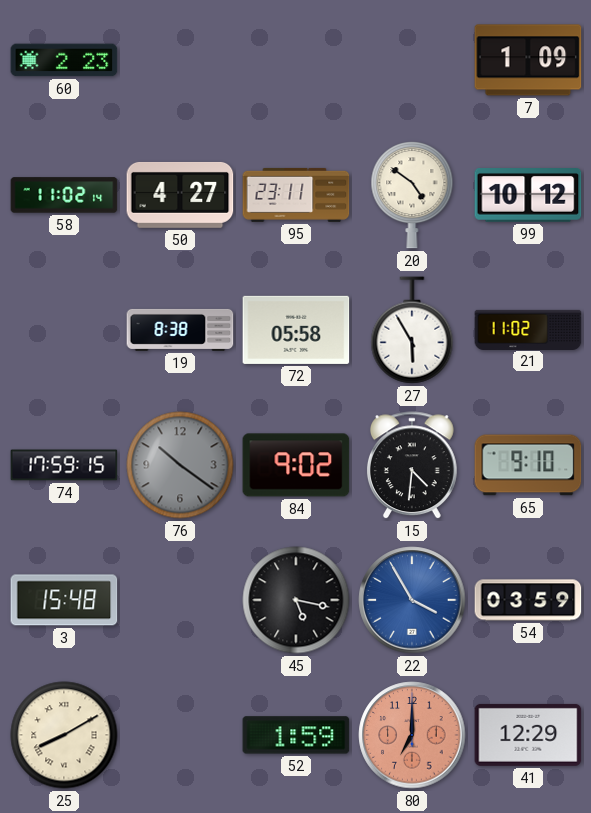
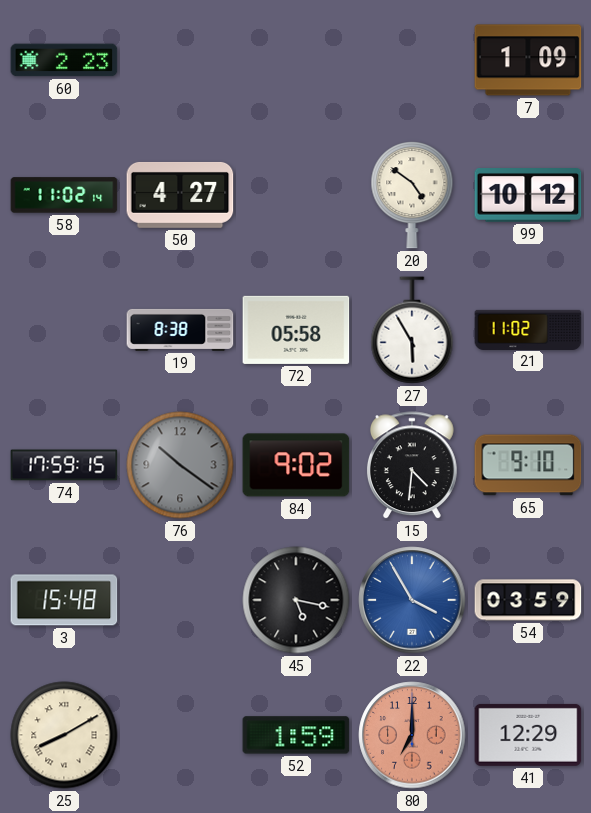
95: 23:11 -> none
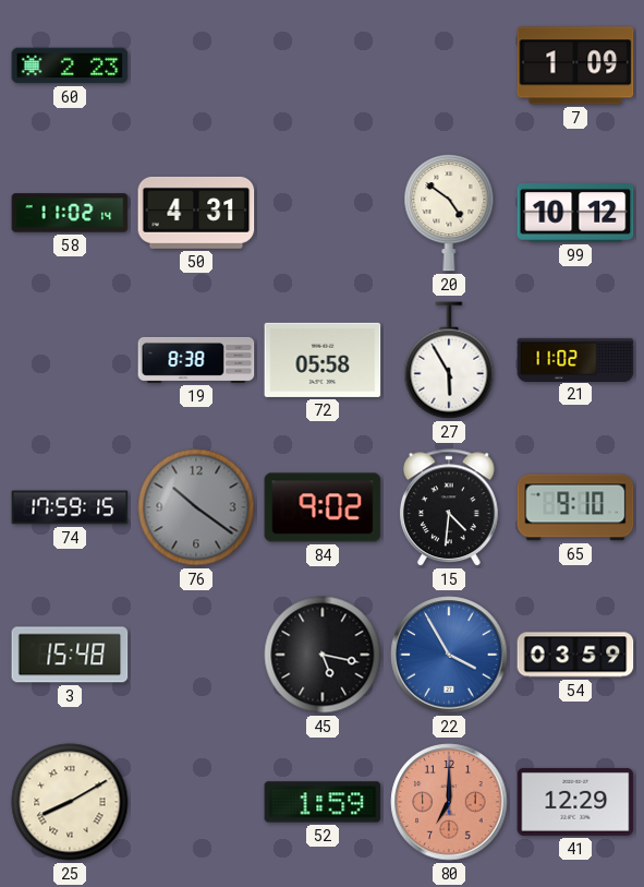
50: 4:27 -> 4:31
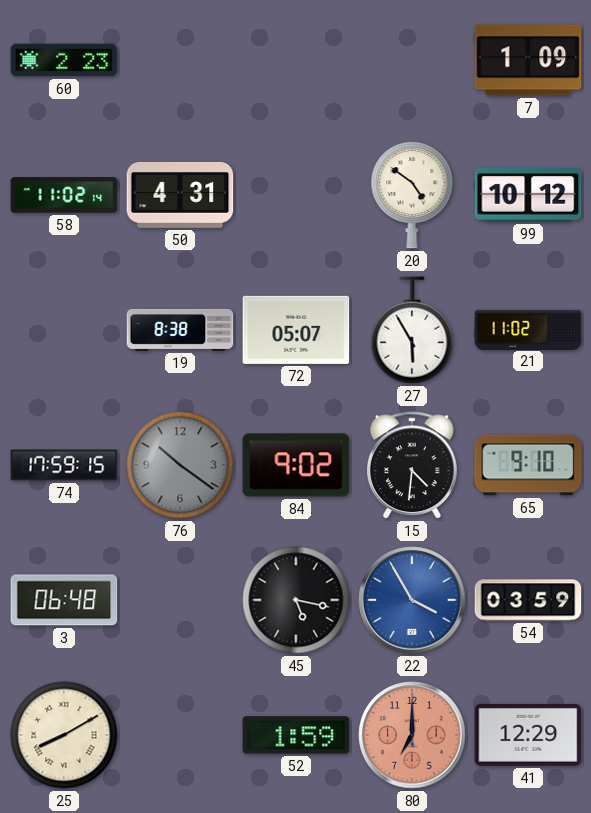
72: 05:58 -> 05:07
3: 15:48 -> 06:48
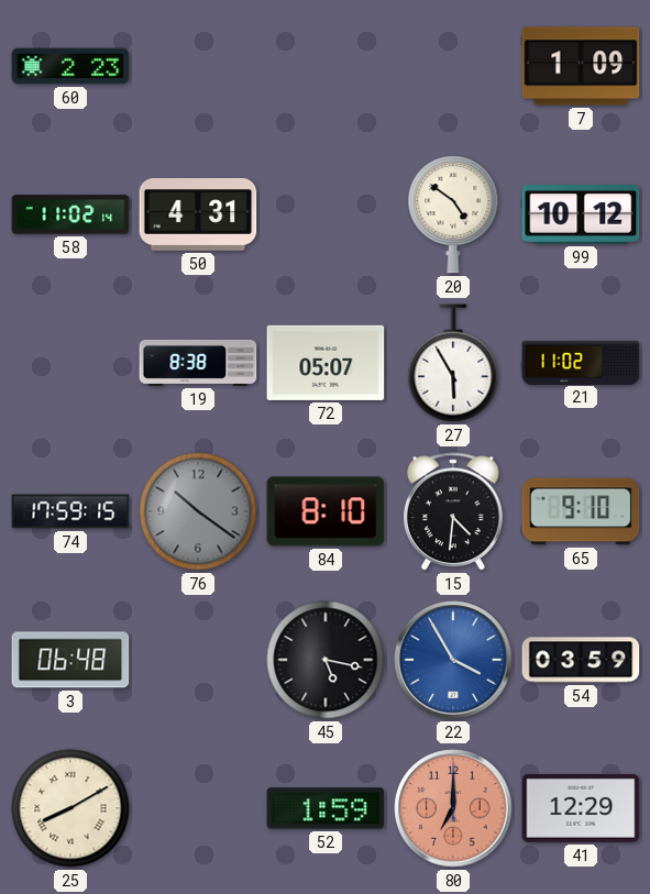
84: 9:02 -> 8:10
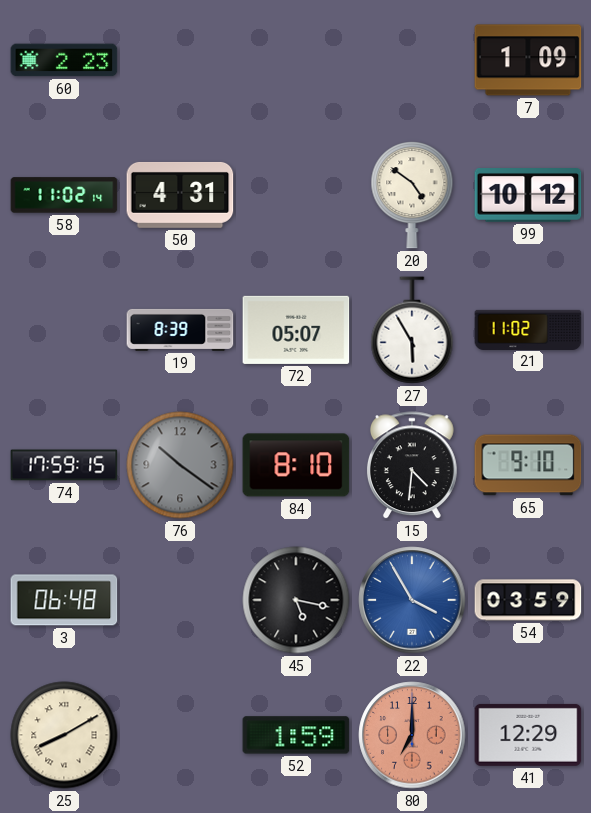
19: 8:38 -> 8:39
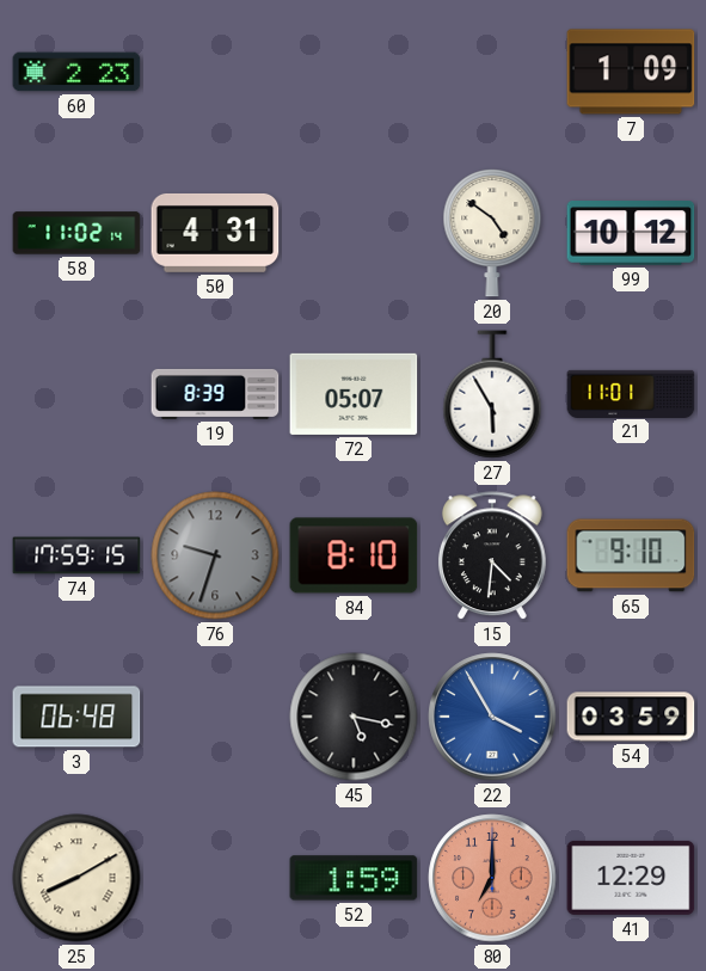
21: 11:02 -> 11:01
76: 10:21 -> 9:33
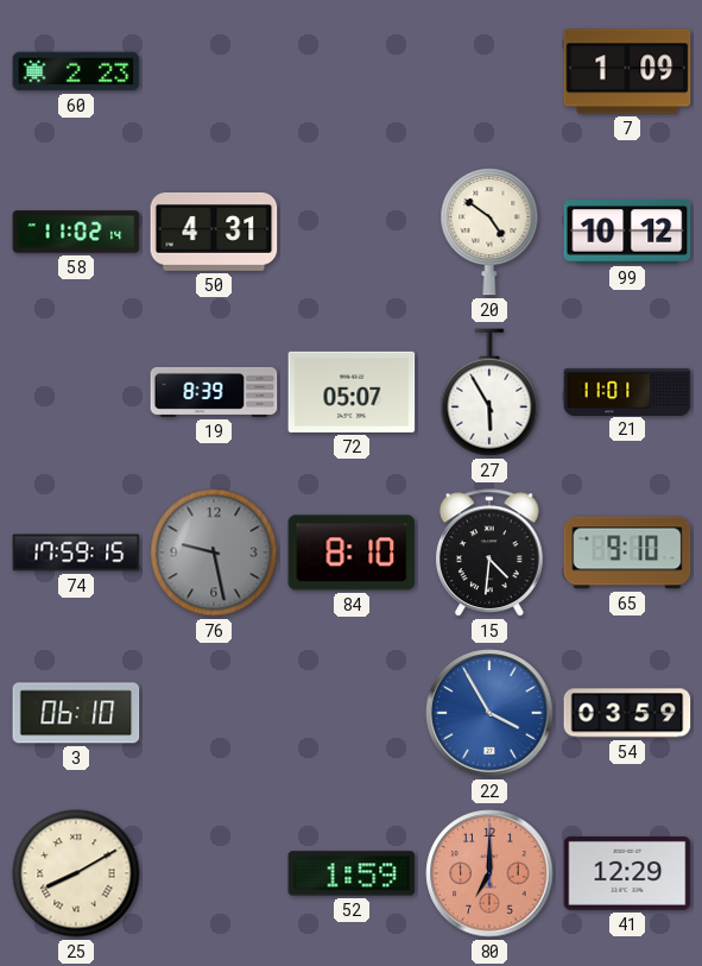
76: 9:33 -> 9:28
3: 06:48 -> 06:10
45: 5:17 -> none
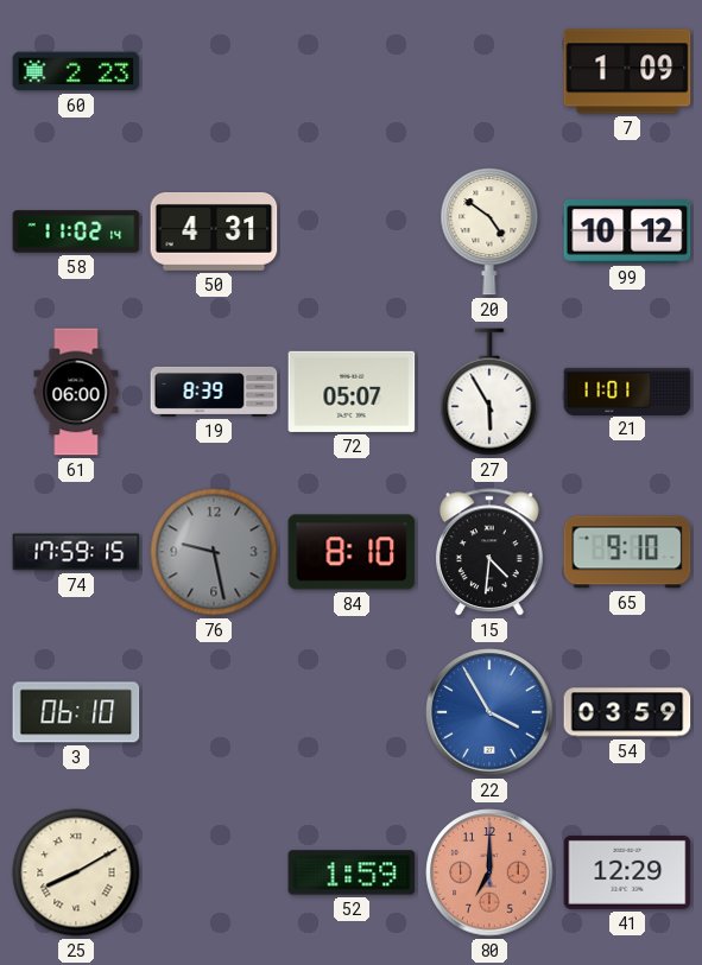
61: none -> 06:00
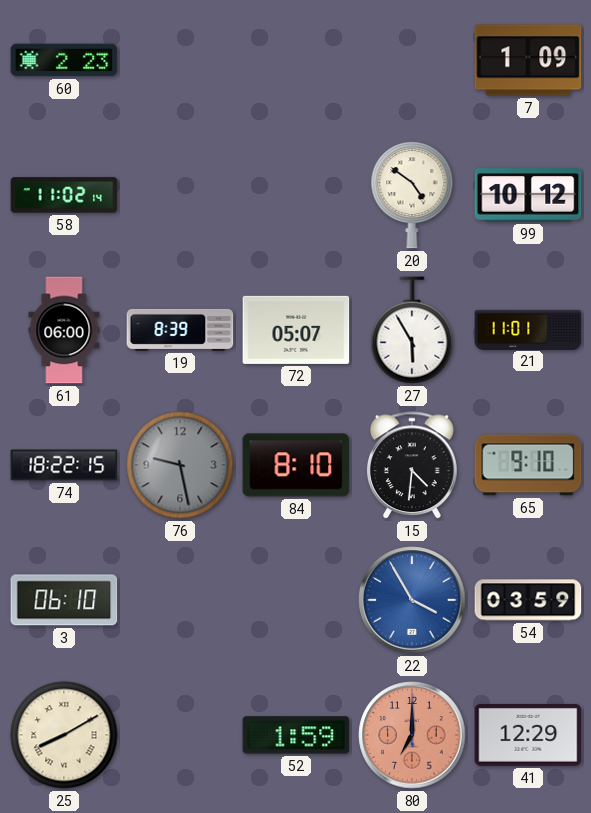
50: 4:31 -> none
74: 17:59 -> 18:22
